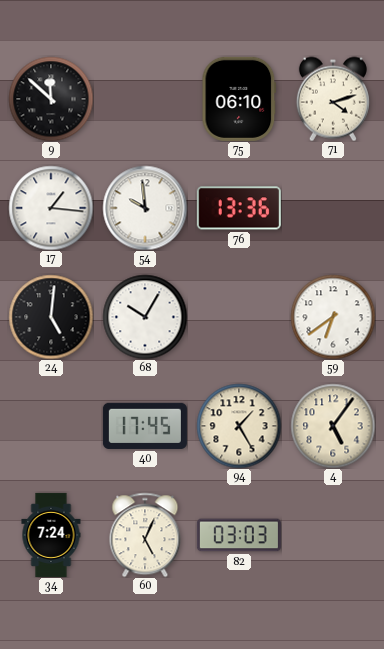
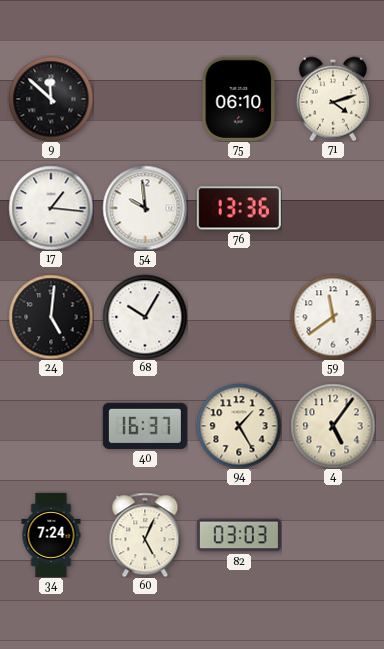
59: 6:39 -> 11:39
40: 17:45 -> 16:37
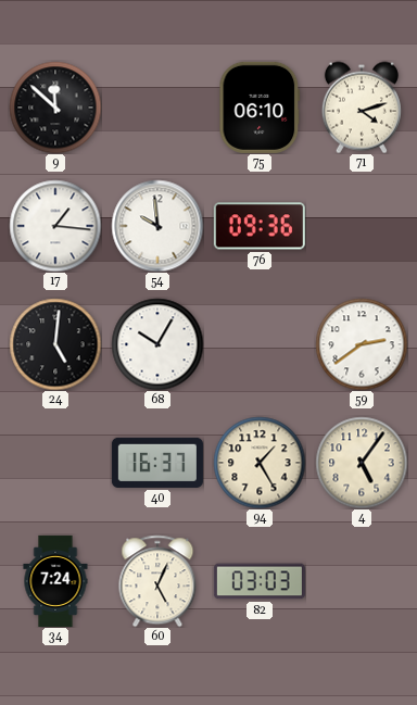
76: 13:36 -> 09:36
59: 11:39 -> 2:39
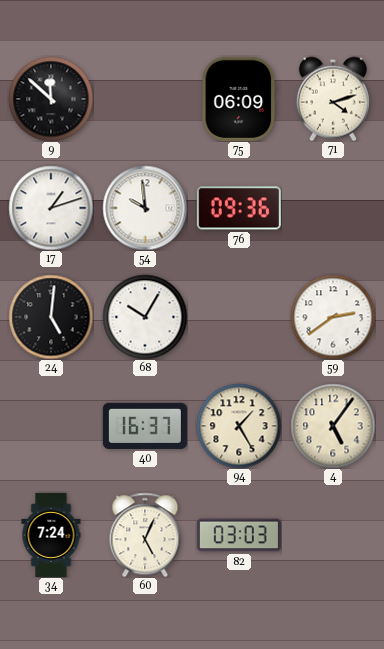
75: 06:10 -> 06:09
17: 1:16 -> 1:12
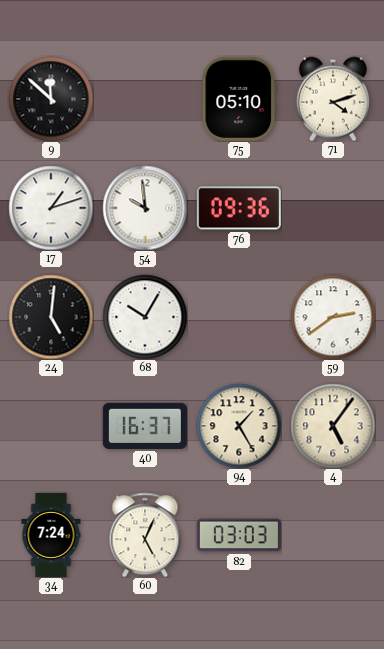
75: 06:09 -> 05:10
